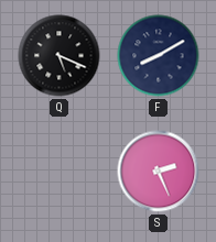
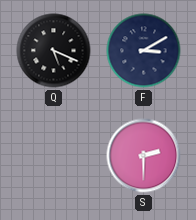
F: 8:10 -> 3:10
S: 2:26 -> 2:30
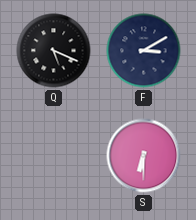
S: 2:30 -> 6:30
